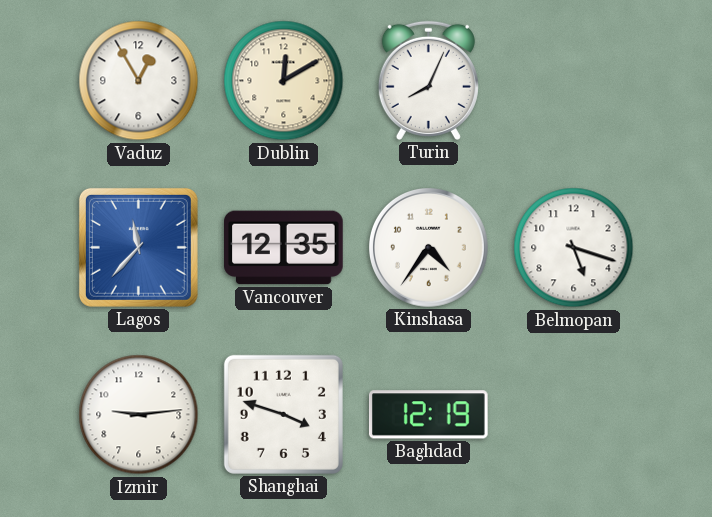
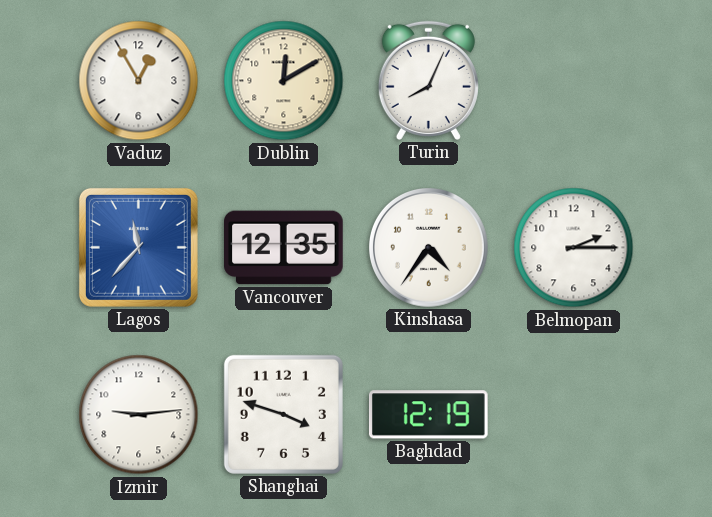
Belmopan: 5:18 -> 2:15
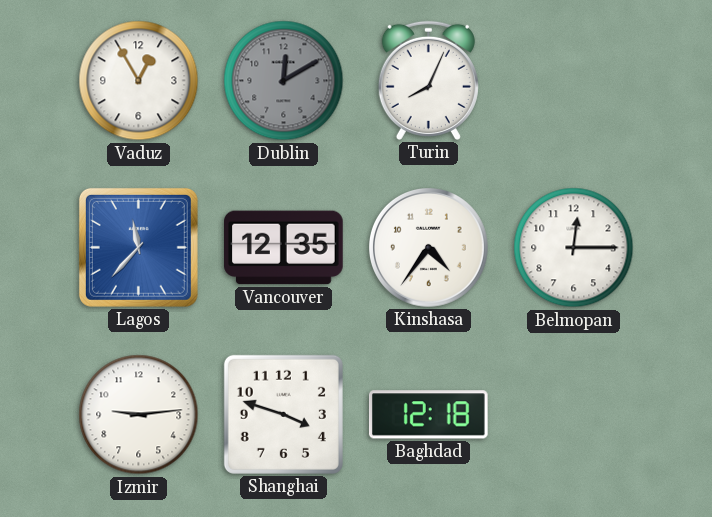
Dublin dial: cream -> grey
Belmopan: 2:15 -> 12:15
Baghdad: 12:19 -> 12:18
